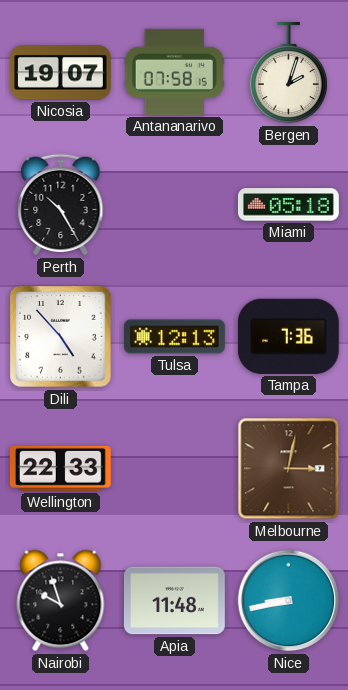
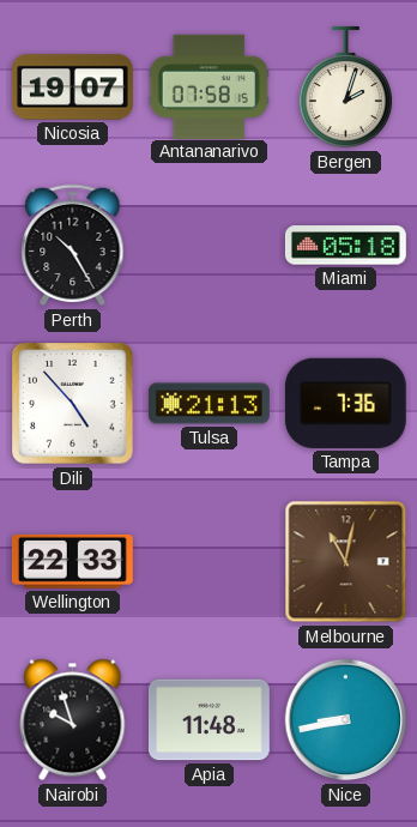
Tulsa: 12:13 -> 21:13
Melbourne: 3:02 -> 11:02
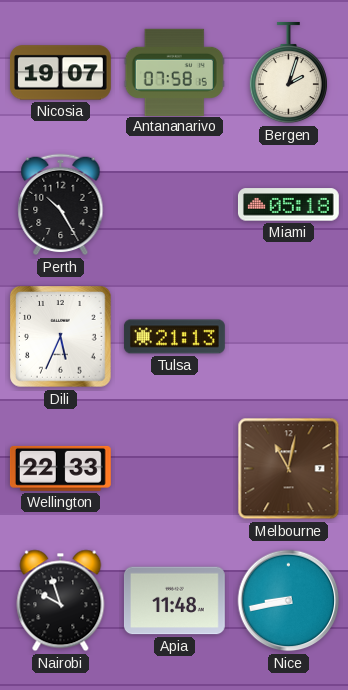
Dili: 4:53 -> 5:34
Tampa: 7:36 -> none
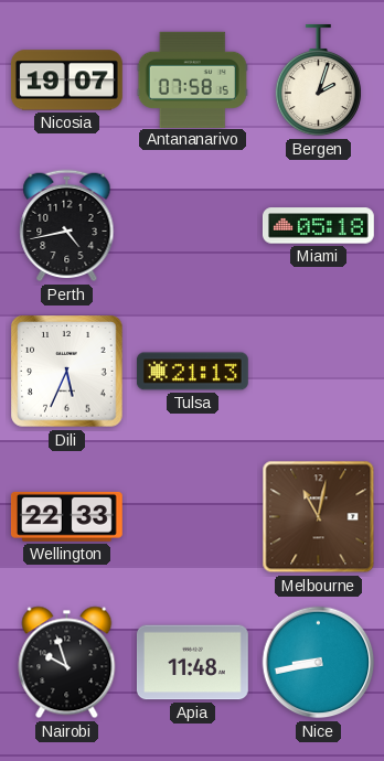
Perth: 10:25 -> 4:43
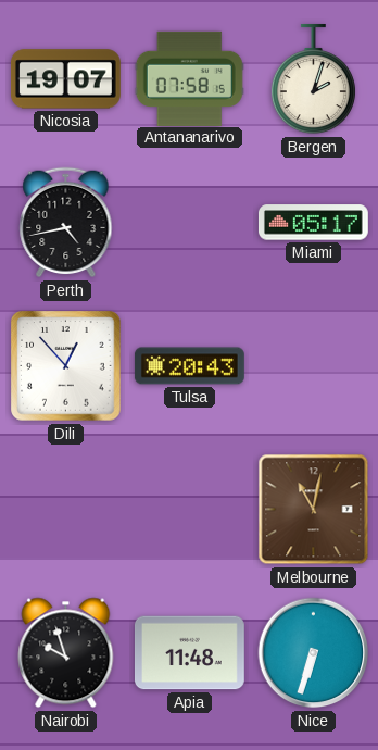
Miami: 05:18 -> 05:17
Dili: 5:34 -> 12:53
Tulsa: 21:13 -> 20:43
Wellington: 22:33 -> none
Nice: 8:43 -> 6:33
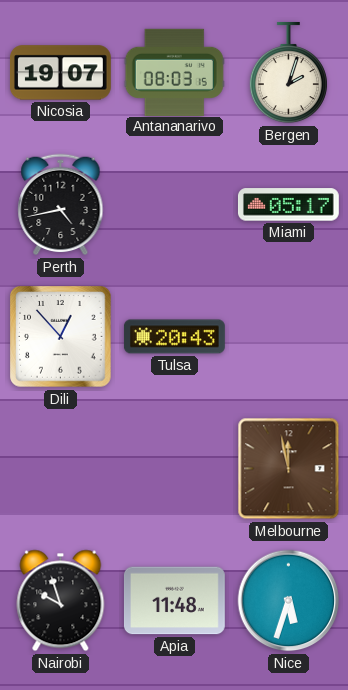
Antananarivo: 07:58 -> 08:03
Melbourne: 11:02 -> 11:58
Nice: 6:33 -> 5:33
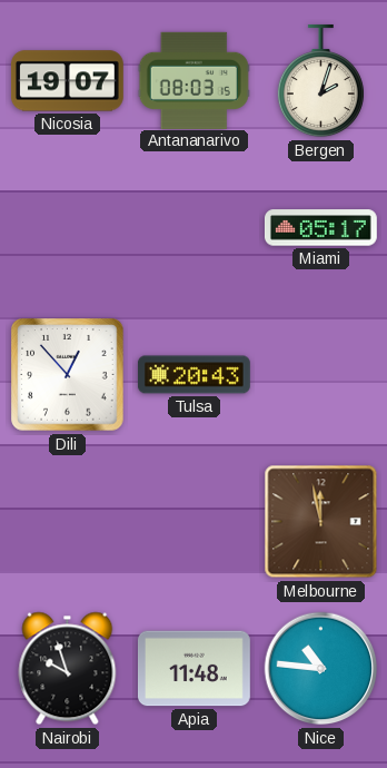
Perth: 4:43 -> none
Nice: 5:33 -> 10:46
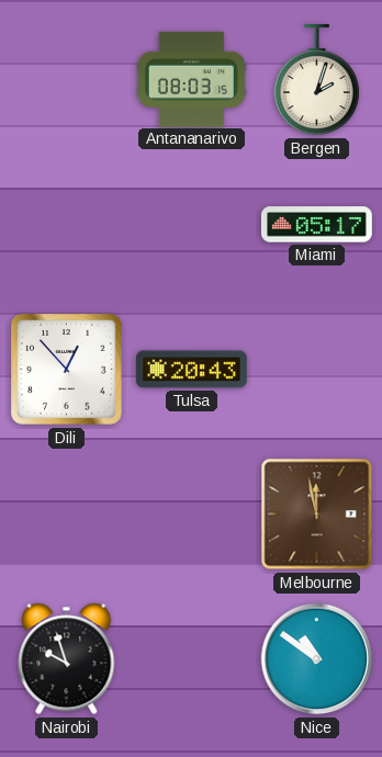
Nicosia: 19:07 -> none
Apia: 11:48 -> none
Nice: 10:46 -> 10:51
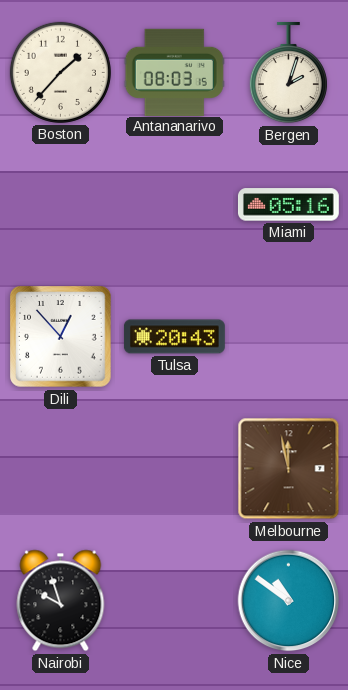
Boston: none -> 1:37
Miami: 05:17 -> 05:16
